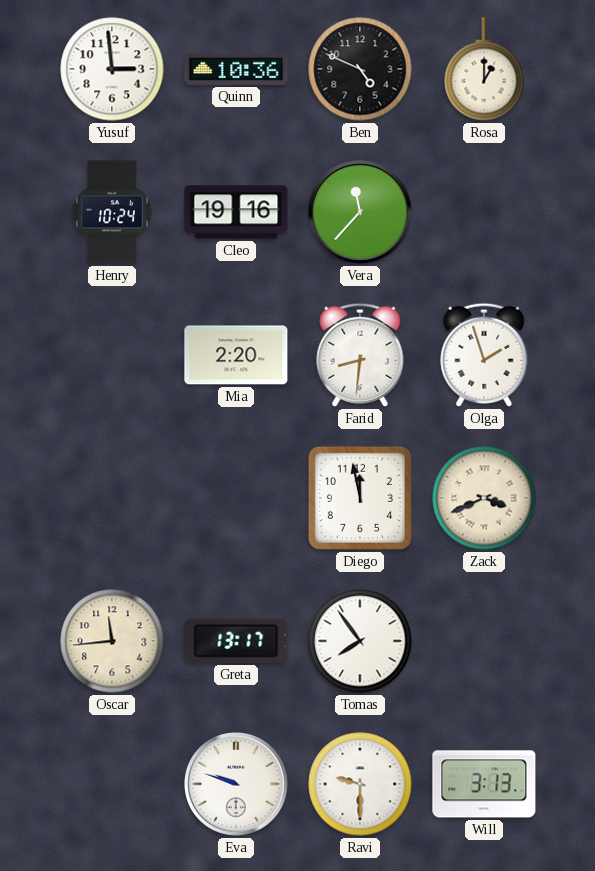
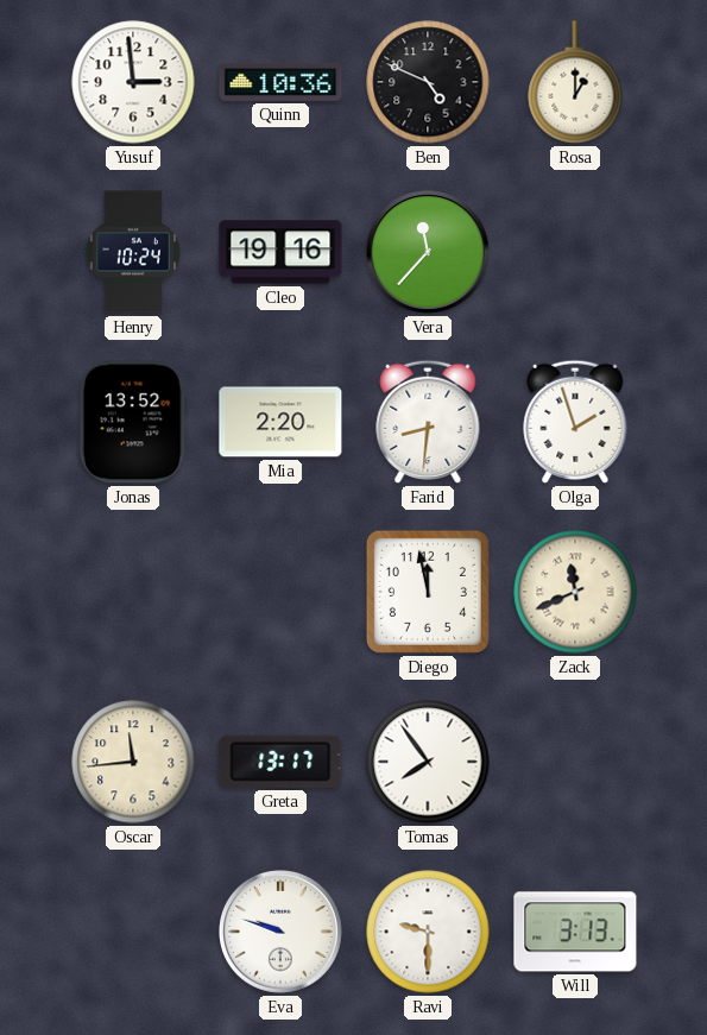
Jonas: none -> 13:52
Zack: 3:41 -> 11:41
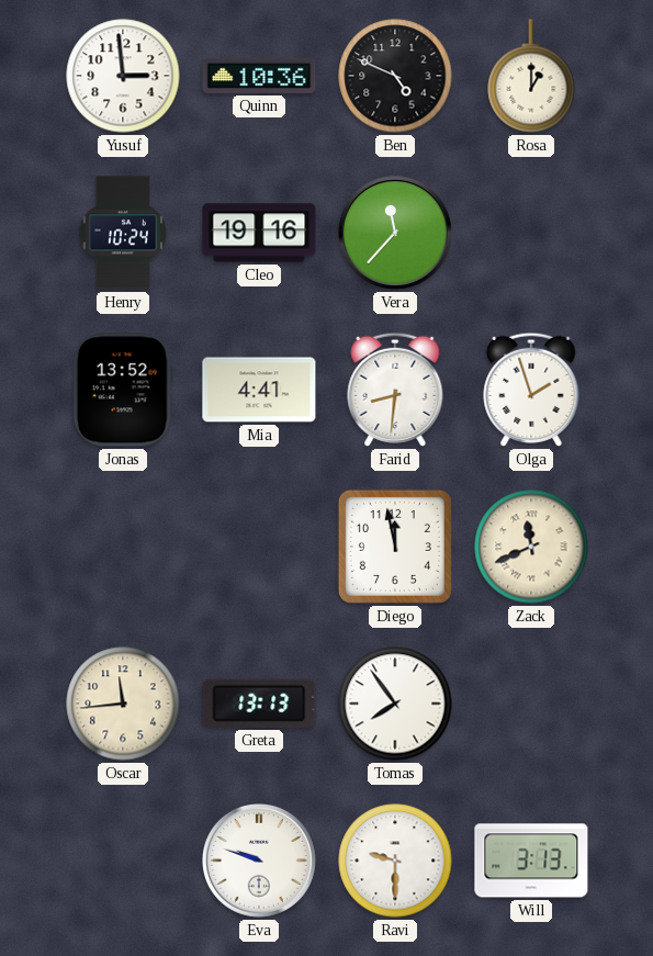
Mia: 2:20 -> 4:41
Greta: 13:17 -> 13:13
